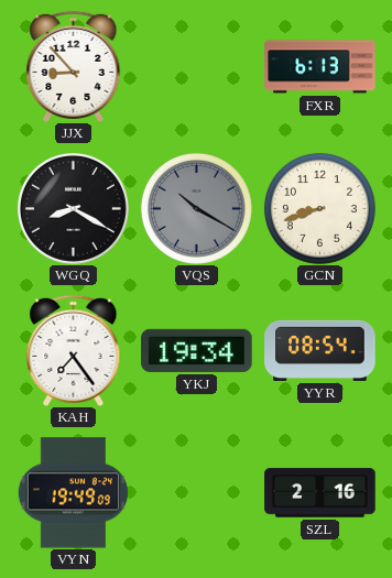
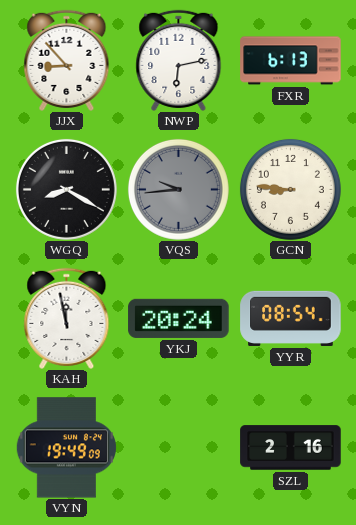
NWP: none -> 6:13
VQS: 10:20 -> 9:44
GCN: 8:42 -> 8:46
KAH: 7:24 -> 11:58
YKJ: 19:34 -> 20:24
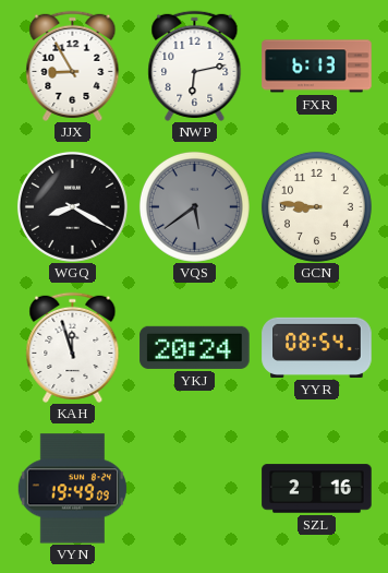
JJX: 8:53 -> 8:55
VQS: 9:44 -> 5:39
KAH: 11:58 -> 11:57
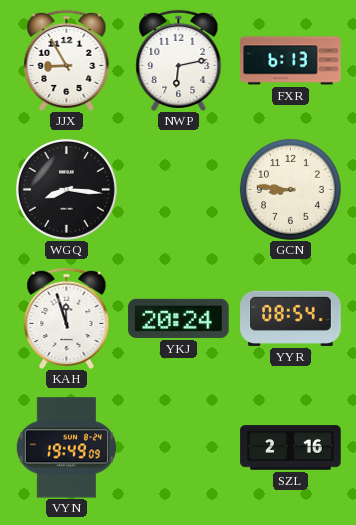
WGQ: 8:20 -> 8:16
VQS: 5:39 -> none
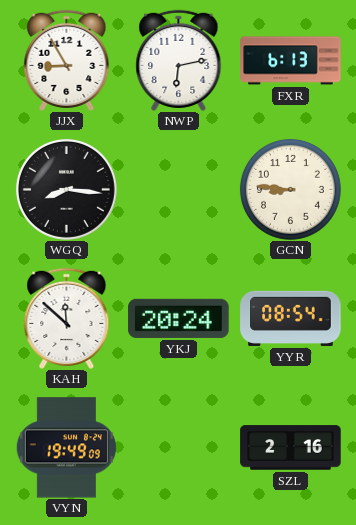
KAH: 11:57 -> 11:52
